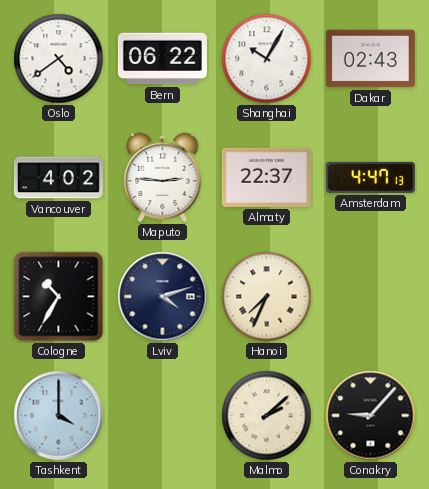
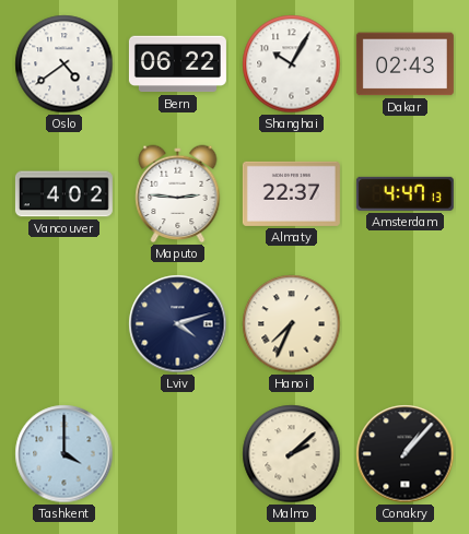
Cologne: 10:35 -> none
Conakry: 9:07 -> 1:07
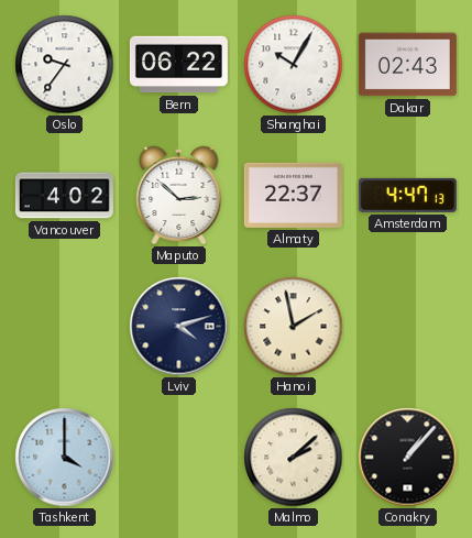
Oslo: 4:39 -> 9:36
Maputo: 2:46 -> 2:52
Hanoi: 7:34 -> 1:58
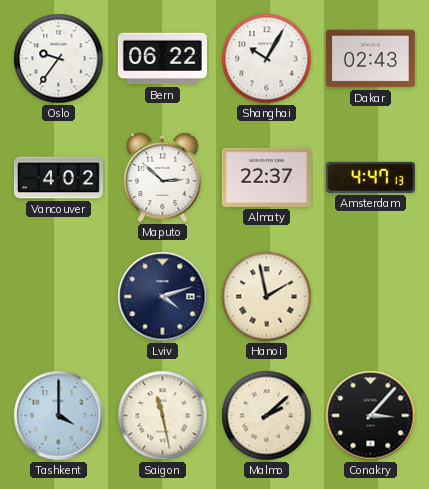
Saigon: none -> 11:28
Conakry: 1:07 -> 3:07
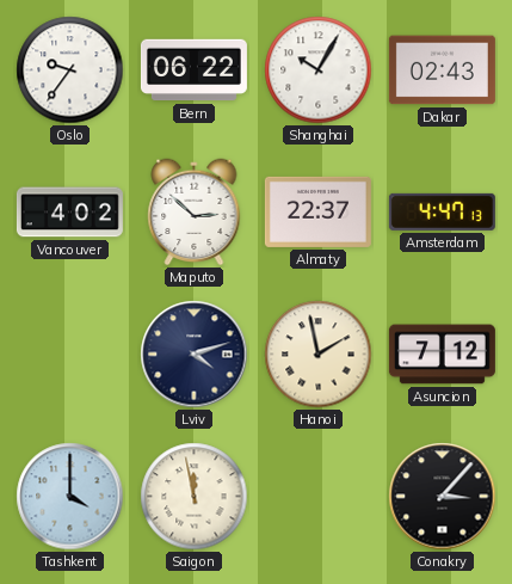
Asuncion: none -> 7:12
Saigon: 11:28 -> 11:58
Malmo: 2:08 -> none
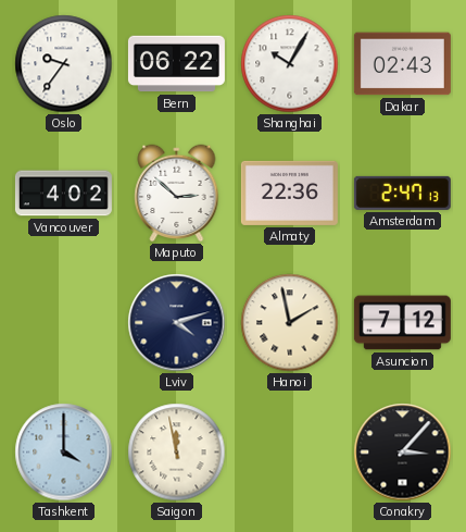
Almaty: 22:37 -> 22:36
Amsterdam: 4:47 -> 2:47
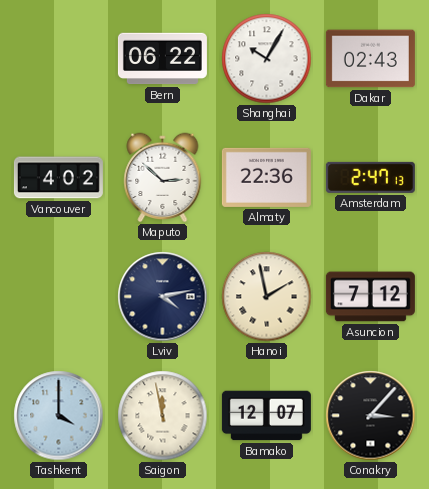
Oslo: 9:36 -> none
Lviv: 4:12 -> 4:13
Bamako: none -> 12:07
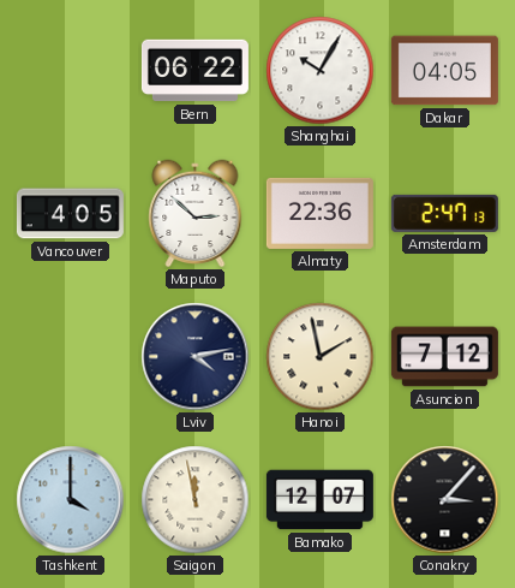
Dakar: 02:43 -> 04:05
Vancouver: 4:02 -> 4:05
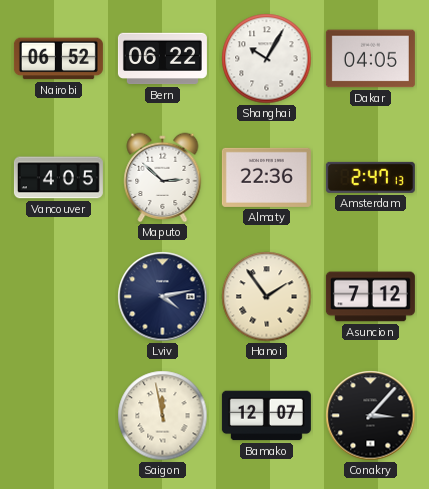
Nairobi: none -> 06:52
Hanoi: 1:58 -> 1:54
Tashkent: 4:00 -> none
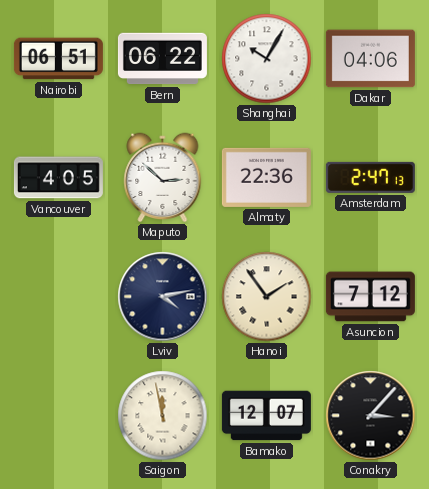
Nairobi: 06:52 -> 06:51
Dakar: 04:05 -> 04:06
